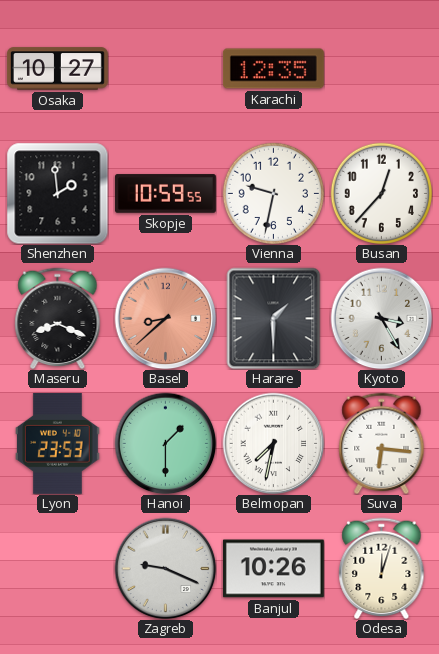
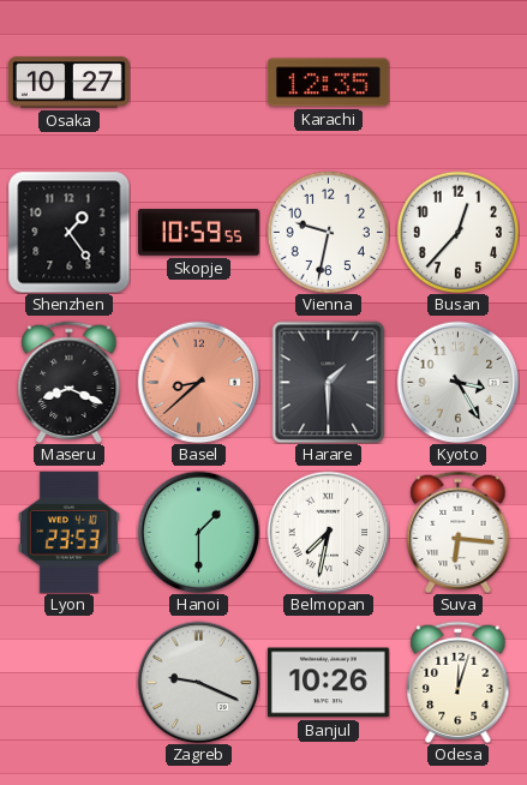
Shenzhen: 1:59 -> 1:24
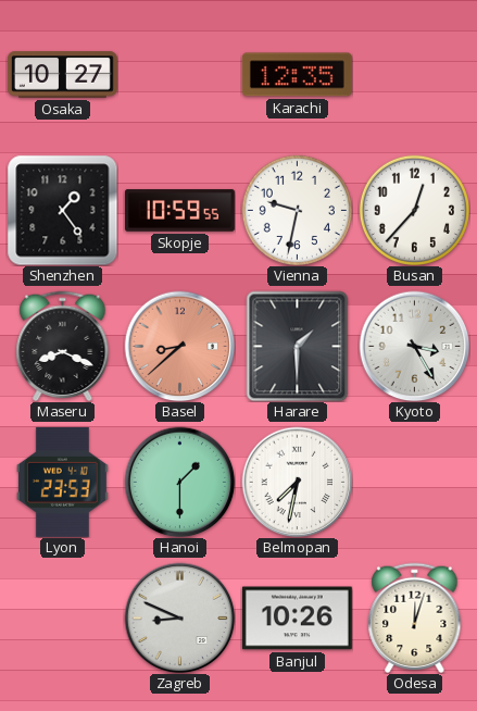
Suva: 6:16 -> none
Zagreb: 9:19 -> 8:49
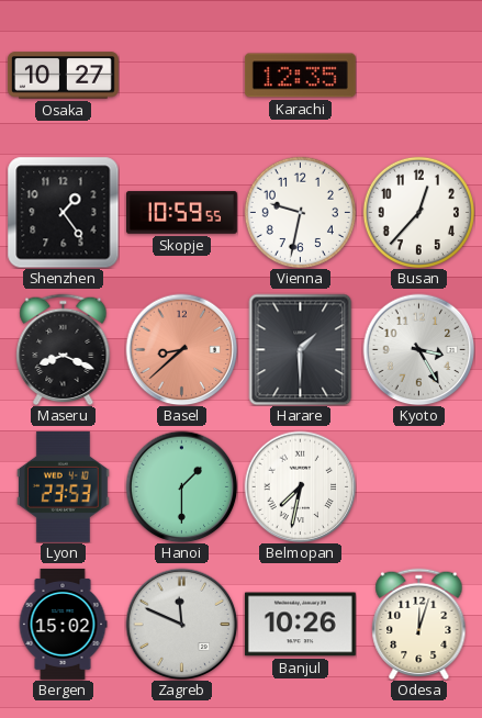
Bergen: none -> 15:02
Zagreb: 8:49 -> 11:49
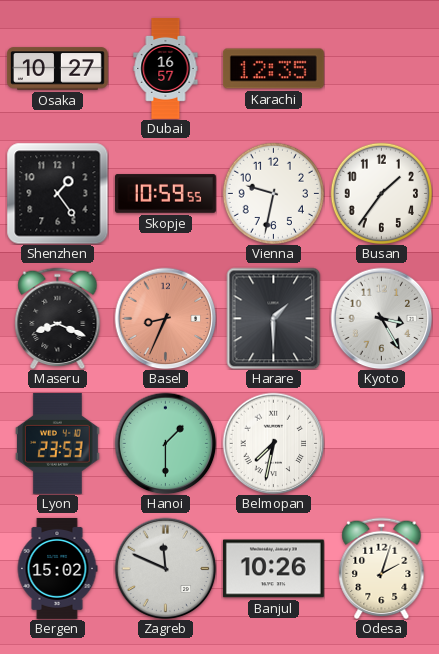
Dubai: none -> 16:57
Busan: 12:37 -> 1:36
Basel: 8:38 -> 8:34
Odesa: 12:03 -> 2:03
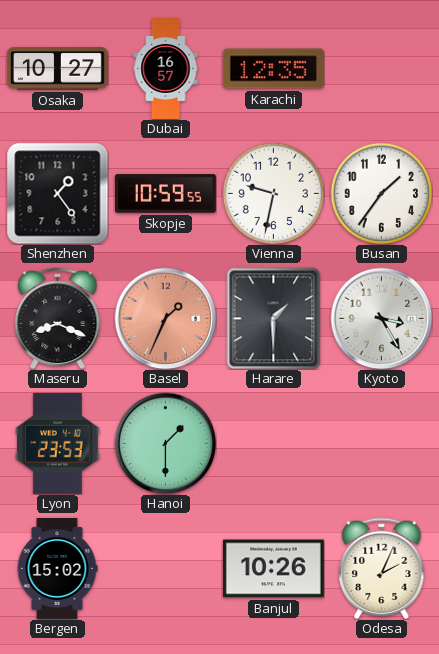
Basel: 8:34 -> 1:34
Belmopan: 7:32 -> none
Zagreb: 11:49 -> none
Odesa: 2:03 -> 2:04
